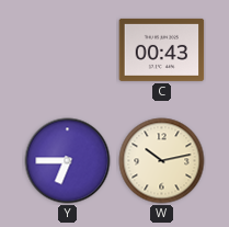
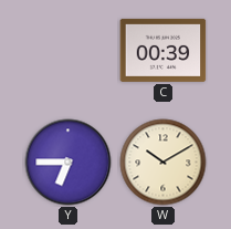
C: 00:43 -> 00:39
W: 10:13 -> 10:10
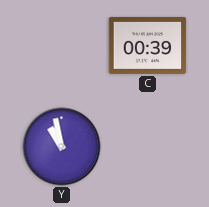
Y: 6:45 -> 10:58
W: 10:10 -> none
